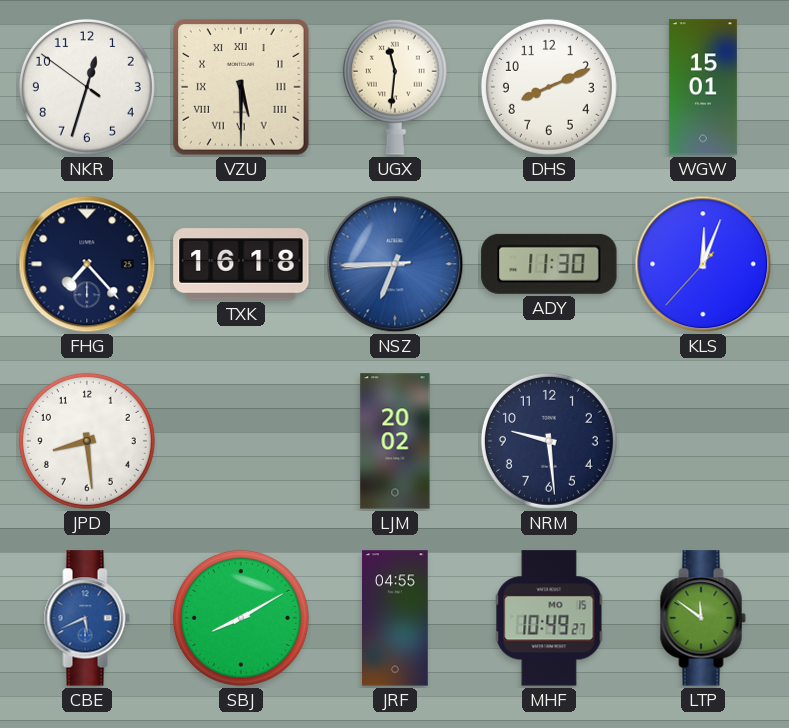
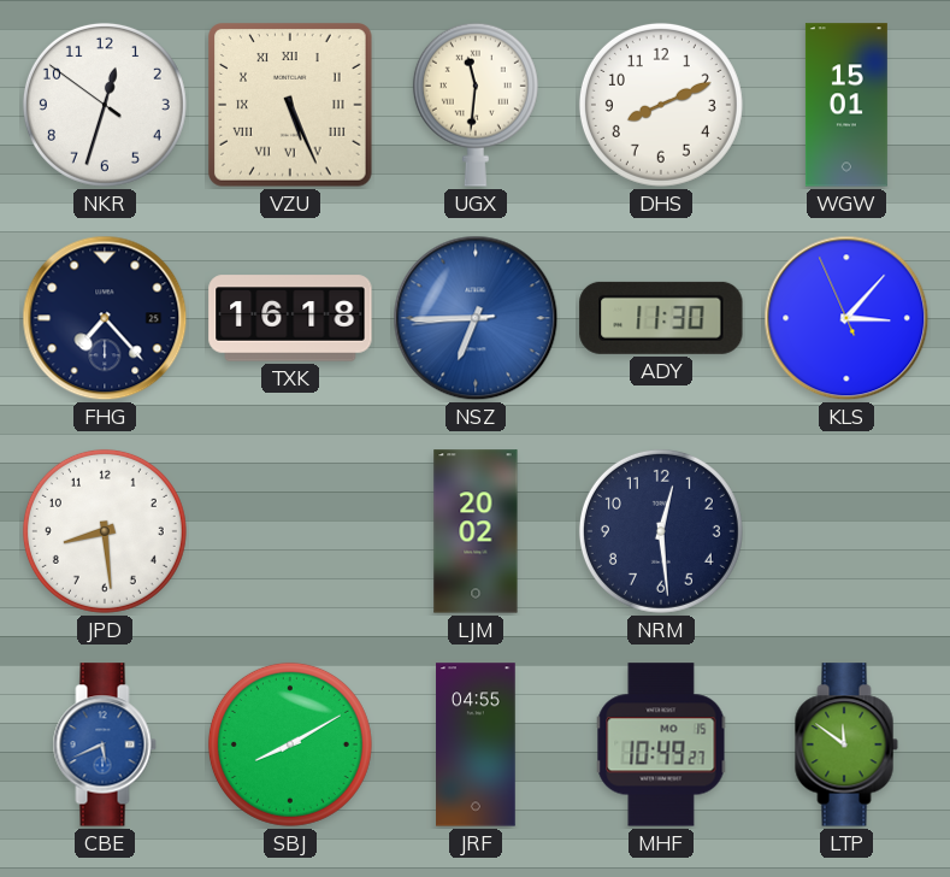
VZU: 5:30 -> 5:26
KLS: 12:03 -> 3:06
NRM: 9:29 -> 12:29
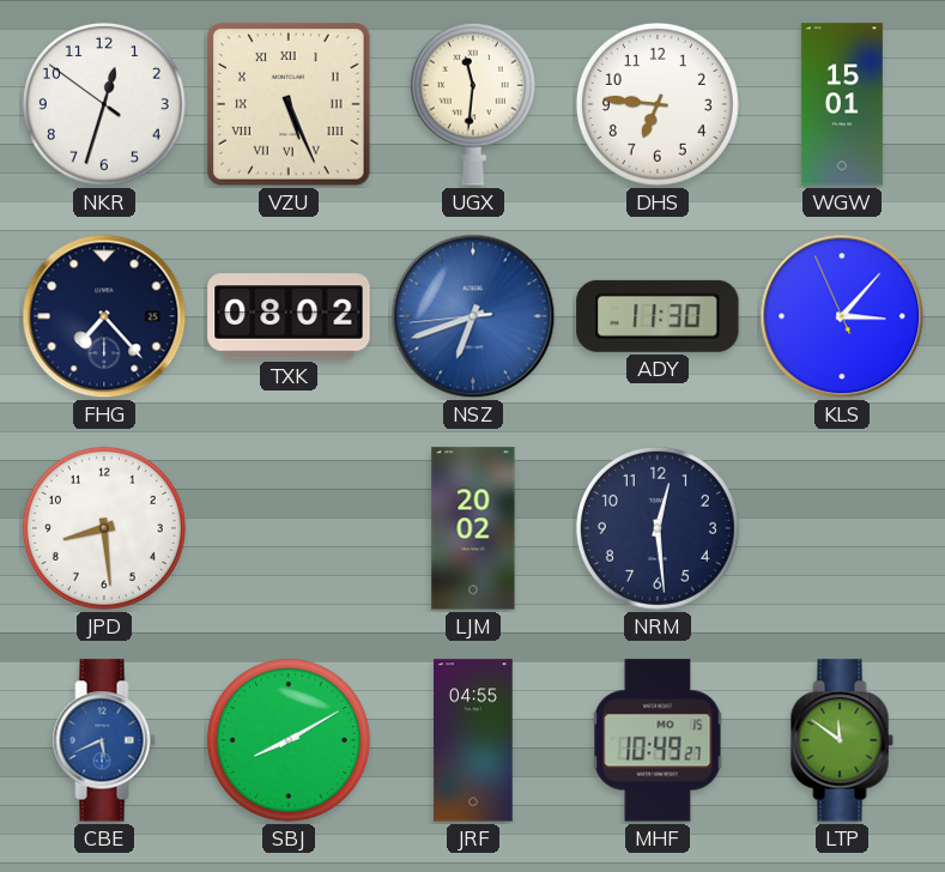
DHS: 8:11 -> 6:46
TXK: 16:18 -> 08:02
NSZ: 6:44 -> 6:41
